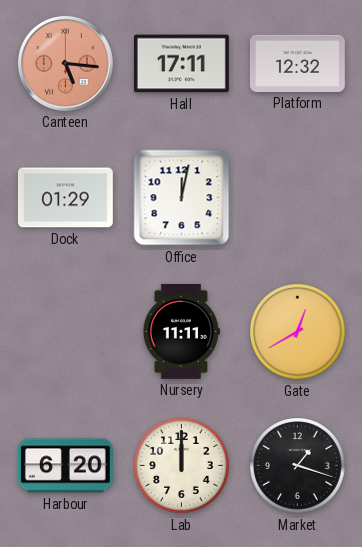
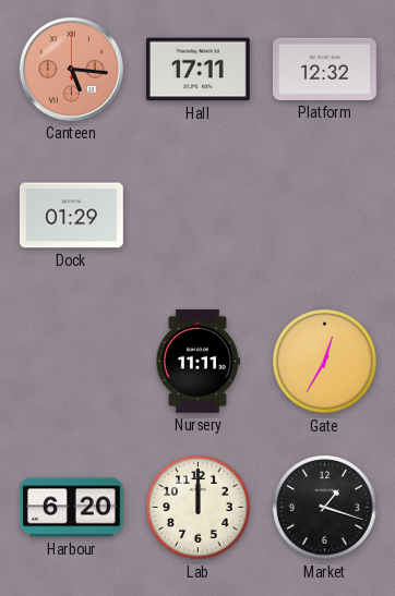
Office: 12:02 -> none
Gate: 12:40 -> 12:35
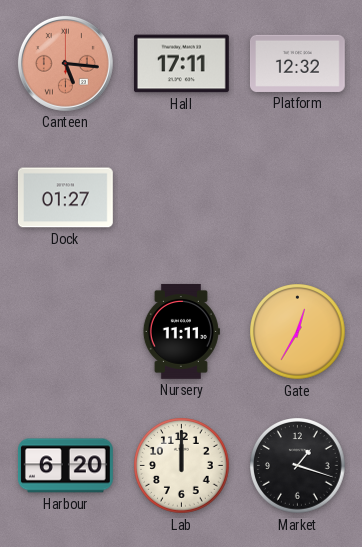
Dock: 01:29 -> 01:27
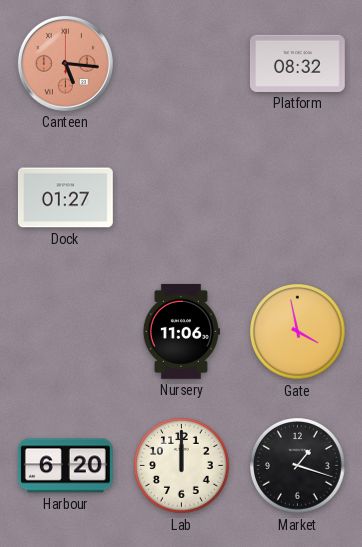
Hall: 17:11 -> none
Platform: 12:32 -> 08:32
Nursery: 11:11 -> 11:06
Gate: 12:35 -> 3:58
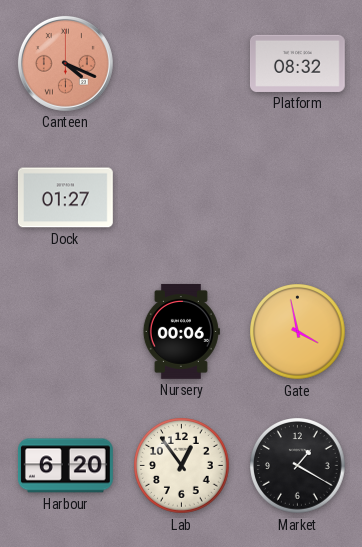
Canteen: 5:16 -> 4:19
Nursery: 11:06 -> 00:06
Lab: 12:00 -> 12:54
Market: 1:18 -> 1:20
